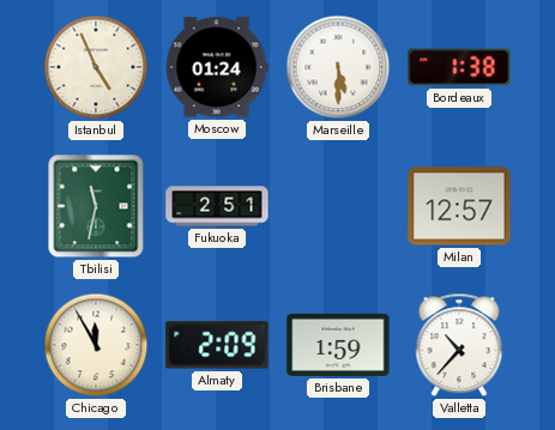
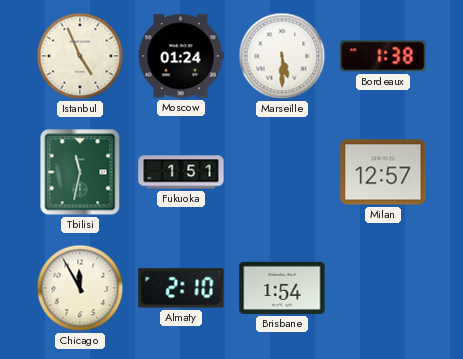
Fukuoka: 2:51 -> 1:51
Almaty: 2:09 -> 2:10
Brisbane: 1:59 -> 1:54
Valletta: 10:37 -> none
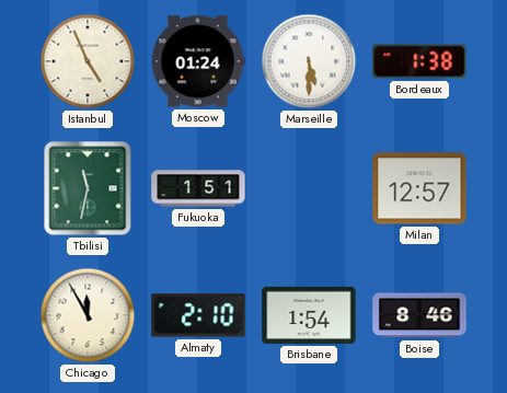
Boise: none -> 8:46
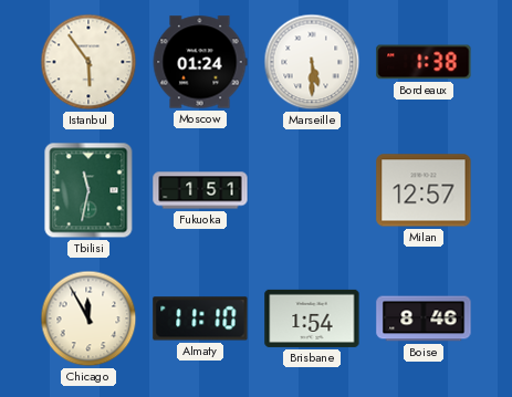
Istanbul: 4:56 -> 5:54
Almaty: 2:10 -> 11:10
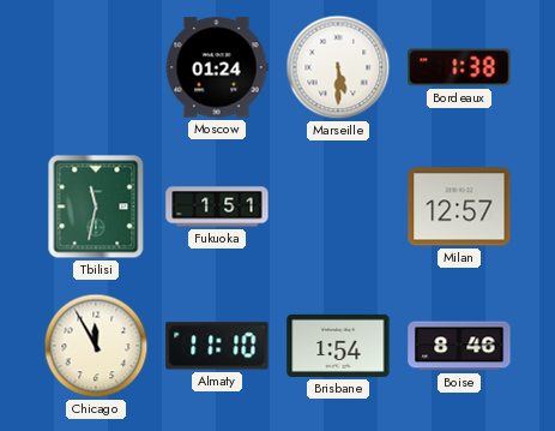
Istanbul: 5:54 -> none
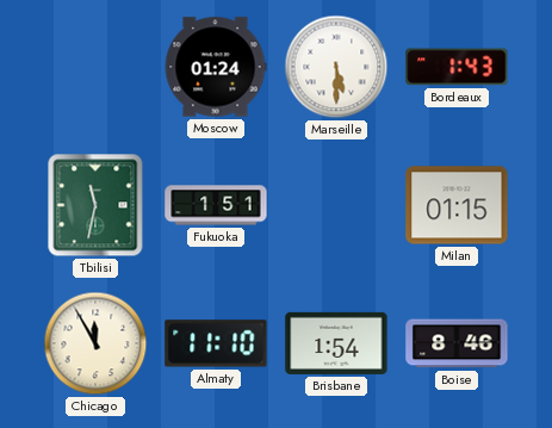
Bordeaux: 1:38 -> 1:43
Milan: 12:57 -> 01:15
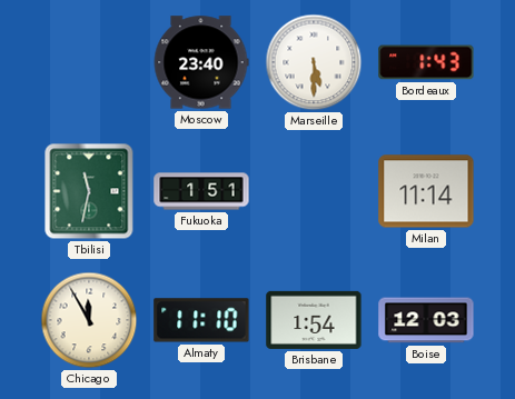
Moscow: 01:24 -> 23:40
Milan: 01:15 -> 11:14
Boise: 8:46 -> 12:03
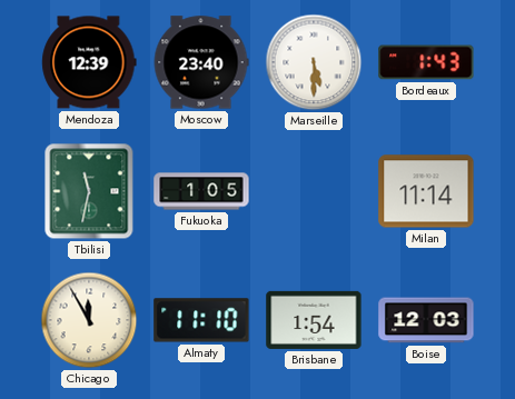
Mendoza: none -> 12:39
Fukuoka: 1:51 -> 1:05
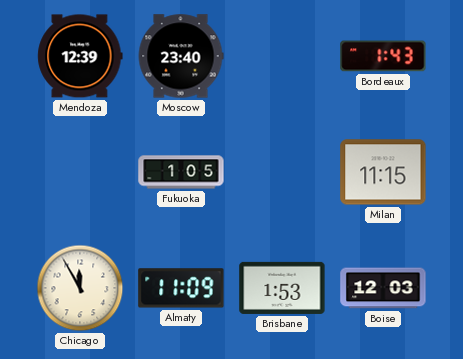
Marseille: 5:30 -> none
Tbilisi: 11:32 -> none
Milan: 11:14 -> 11:15
Almaty: 11:10 -> 11:09
Brisbane: 1:54 -> 1:53
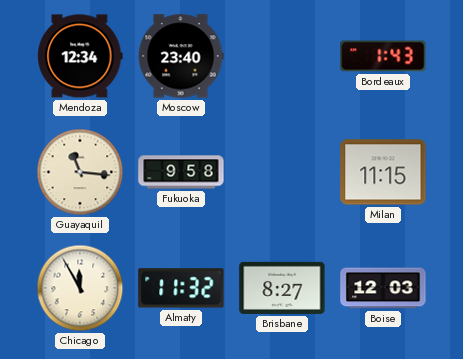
Mendoza: 12:39 -> 12:34
Guayaquil: none -> 11:16
Fukuoka: 1:05 -> 9:58
Almaty: 11:09 -> 11:32
Brisbane: 1:53 -> 8:27
